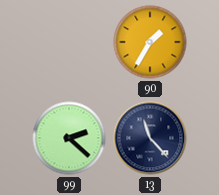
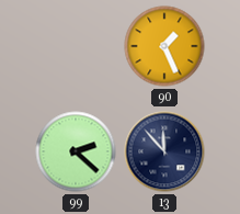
90: 1:35 -> 1:26
13: 11:23 -> 11:53
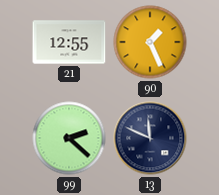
21: none -> 12:55
13: 11:53 -> 11:49
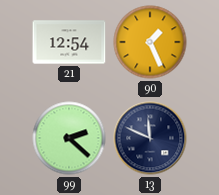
21: 12:55 -> 12:54
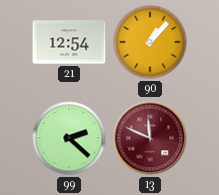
90: 1:26 -> 1:07
13 dial: navy -> burgundy
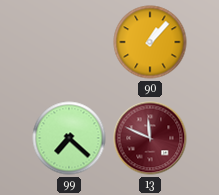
21: 12:54 -> none
99: 2:22 -> 7:22
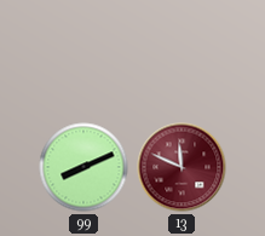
90: 1:07 -> none
99: 7:22 -> 8:11
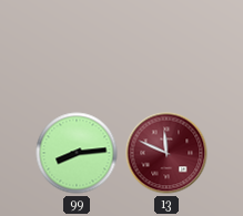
99: 8:11 -> 8:14
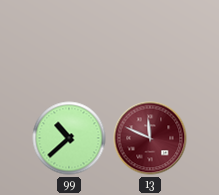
99: 8:14 -> 10:38
